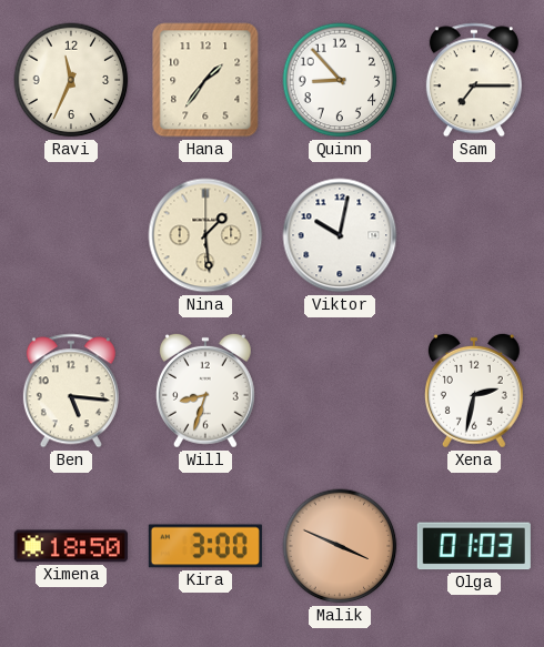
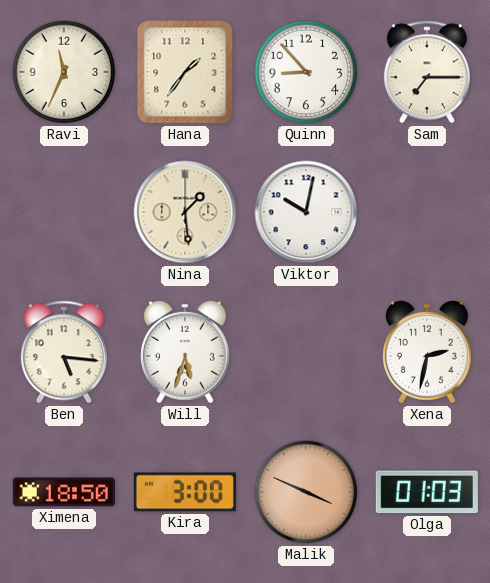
Will: 8:33 -> 5:33
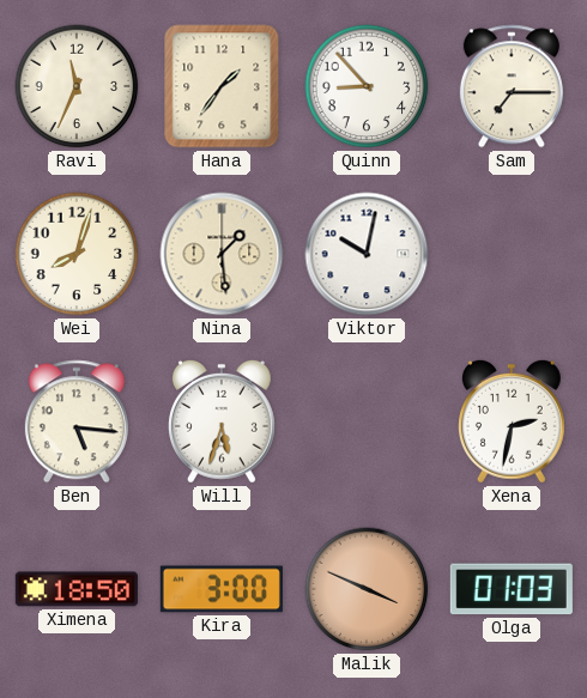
Wei: none -> 8:03
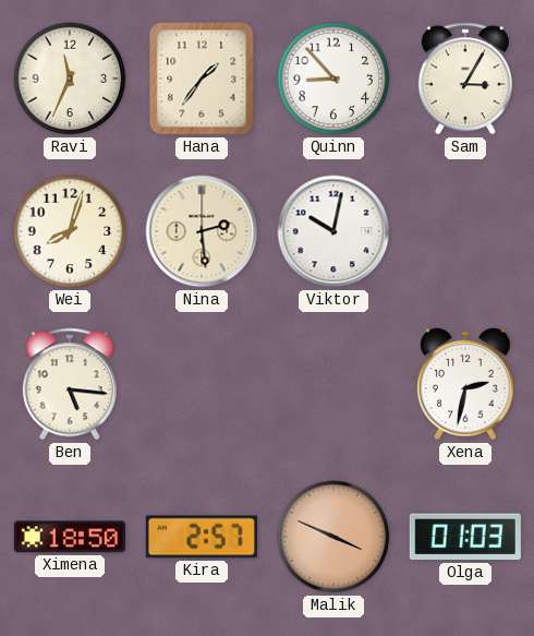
Sam: 7:15 -> 3:05
Nina: 1:29 -> 2:29
Will: 5:33 -> none
Kira: 3:00 -> 2:57
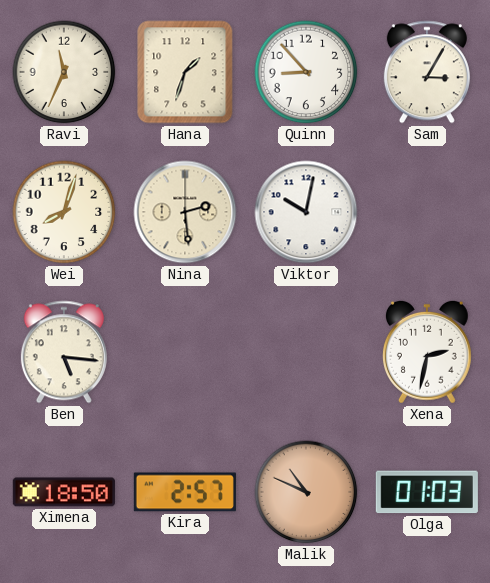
Hana: 1:36 -> 1:33
Malik: 3:49 -> 10:49
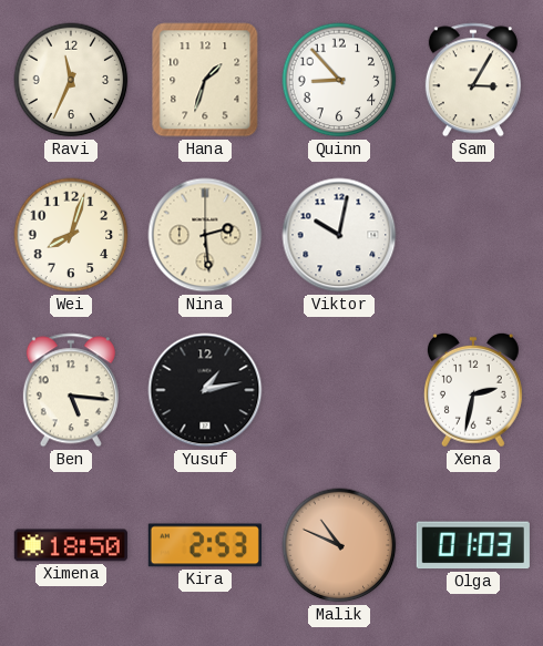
Yusuf: none -> 1:13
Kira: 2:57 -> 2:53
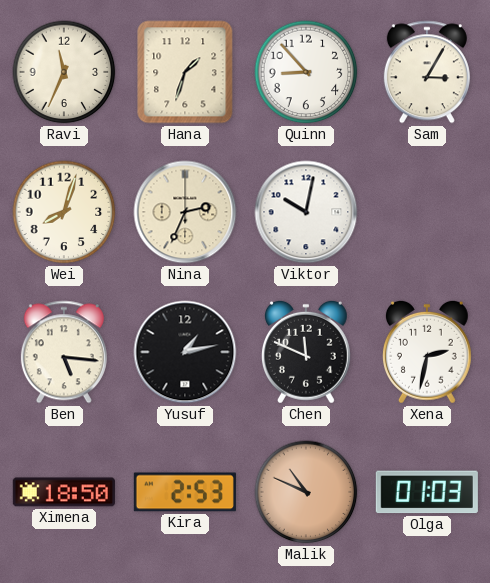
Nina: 2:29 -> 2:34
Chen: none -> 11:49
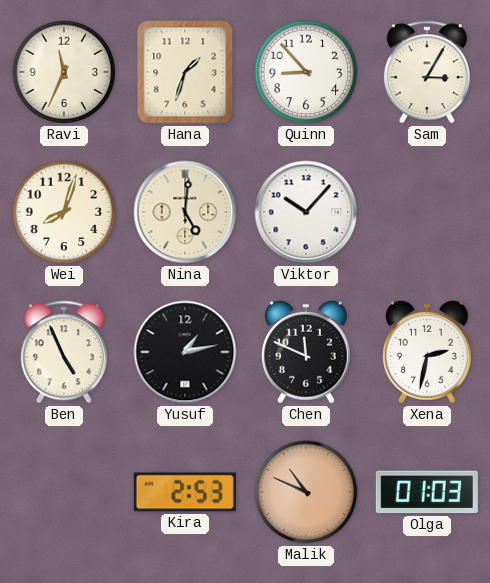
Nina: 2:34 -> 5:01
Viktor: 10:02 -> 10:07
Ben: 5:16 -> 4:56
Ximena: 18:50 -> none
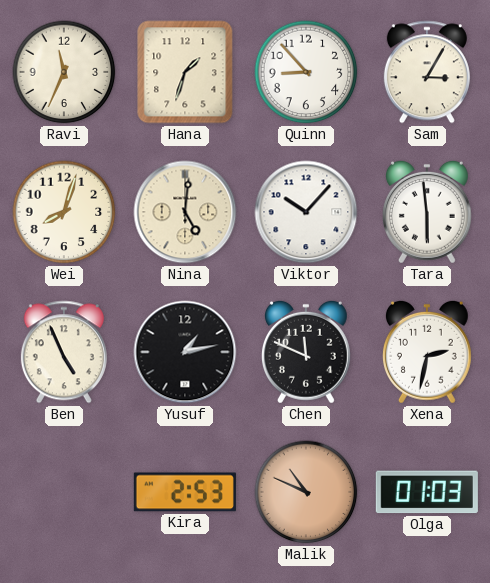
Tara: none -> 5:59
